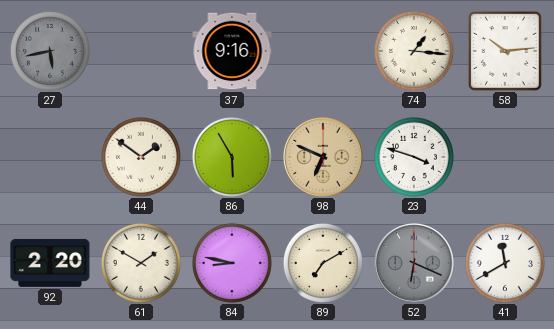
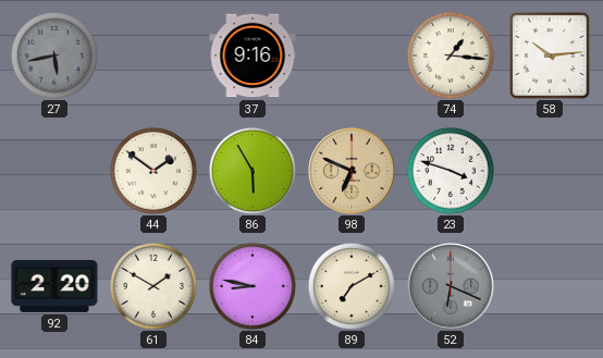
41: 11:40 -> none
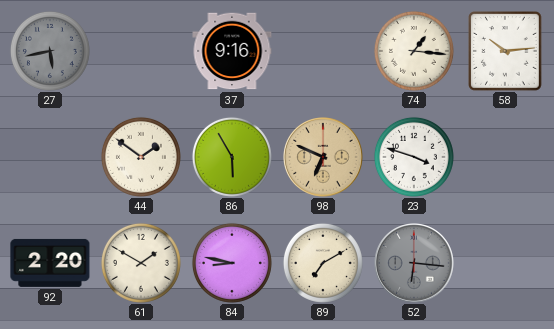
52: 6:19 -> 6:16
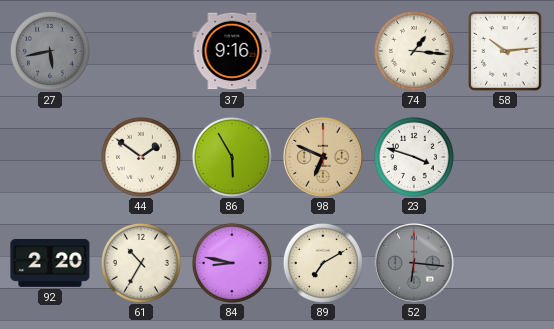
61: 1:50 -> 10:35
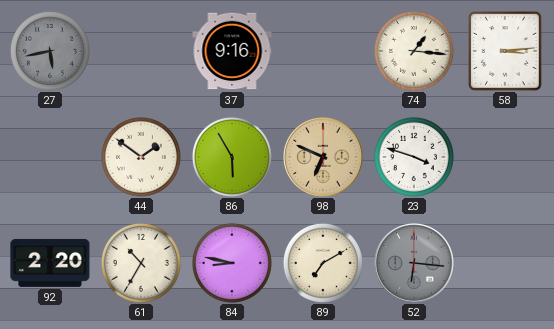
58: 10:14 -> 3:14
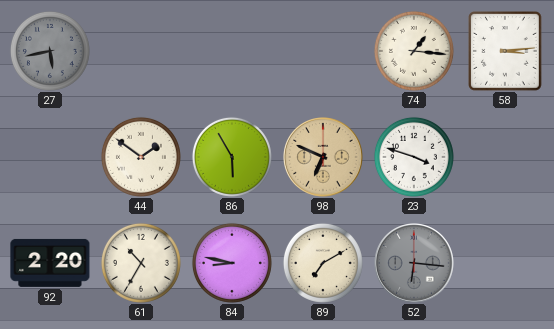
37: 9:16 -> none
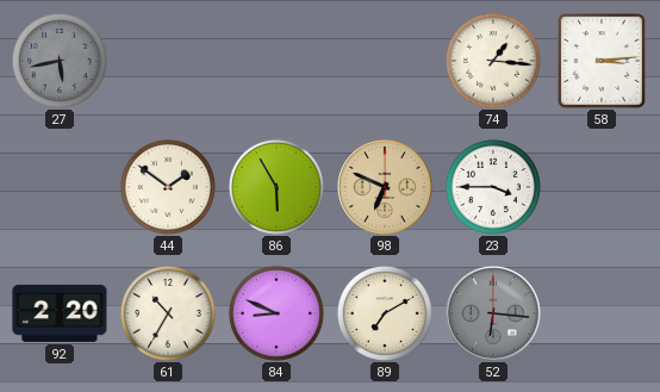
23: 3:48 -> 3:45
84: 8:47 -> 8:49
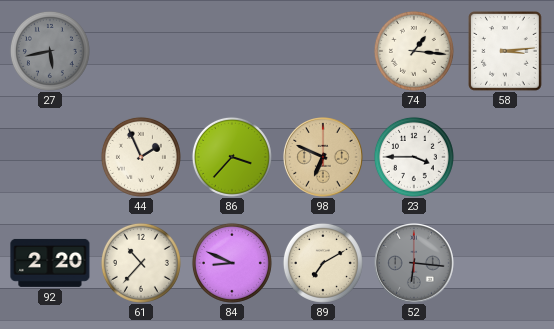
44: 1:51 -> 1:56
86: 5:55 -> 3:37
61: 10:35 -> 10:37
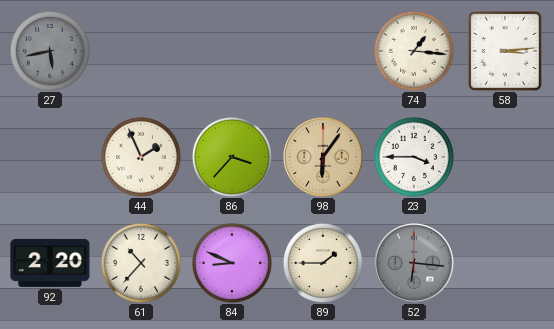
98: 6:49 -> 6:06
89: 7:10 -> 1:45
